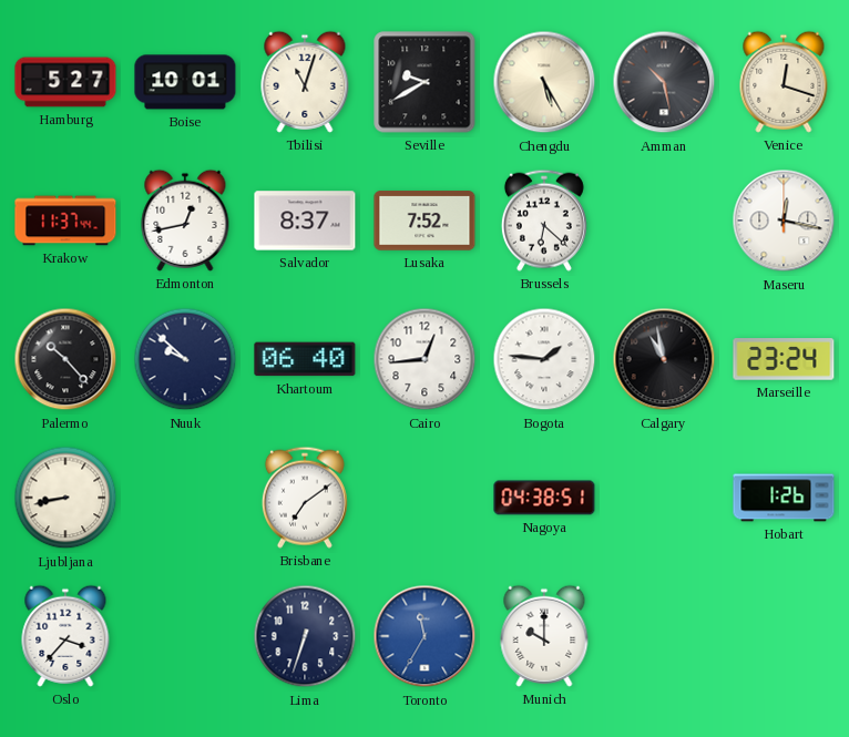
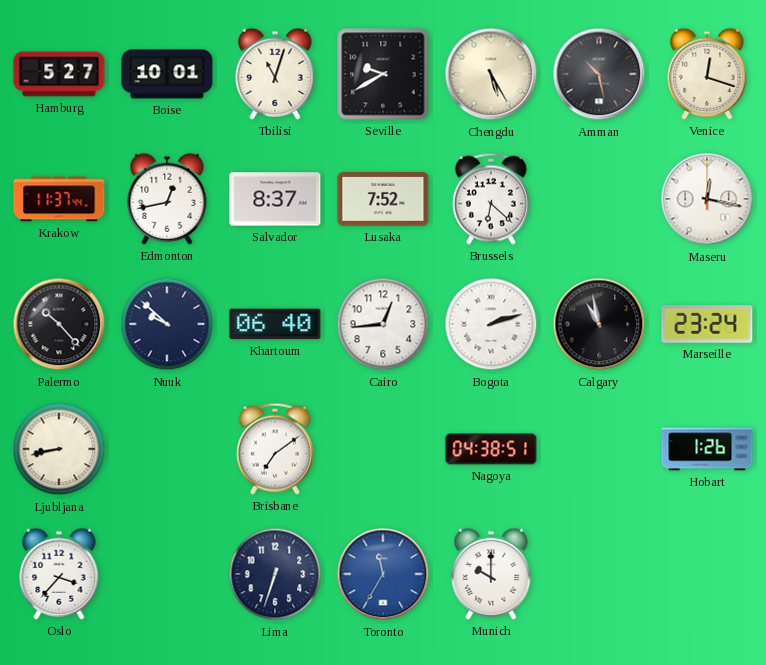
Bogota: 1:46 -> 2:12
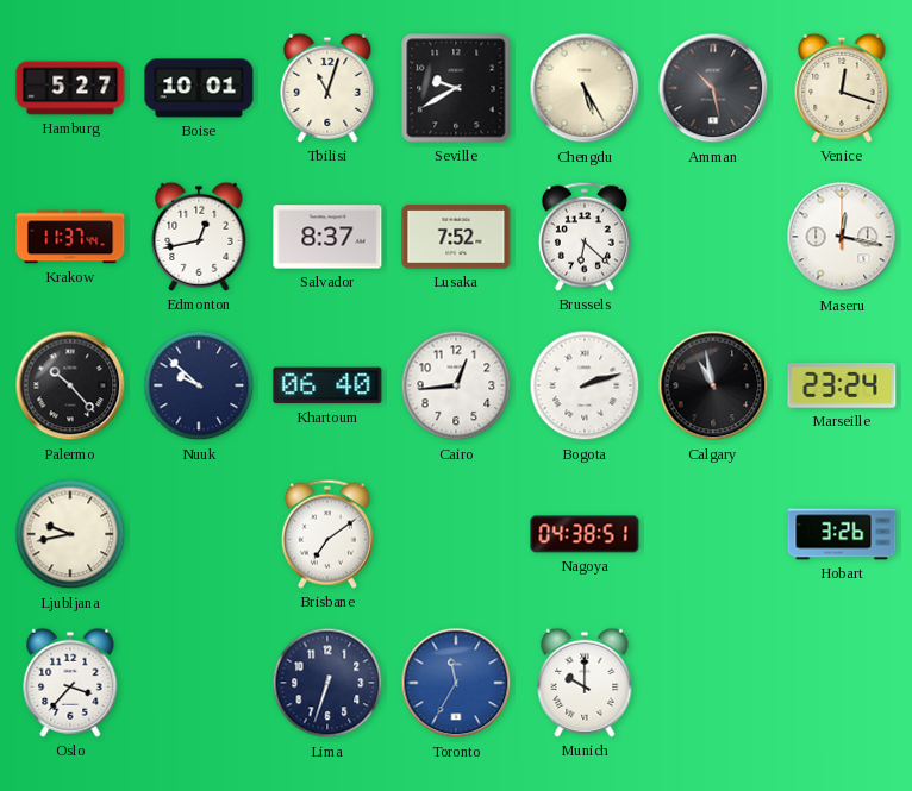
Ljubljana: 8:43 -> 9:43
Hobart: 1:26 -> 3:26
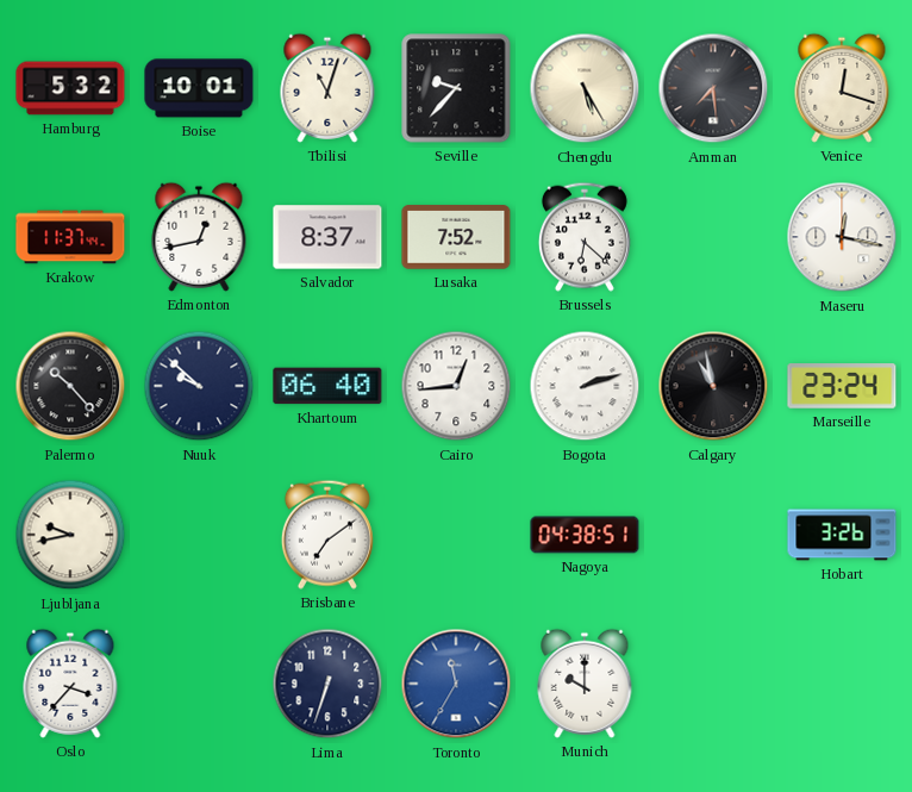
Hamburg: 5:27 -> 5:32
Seville: 9:40 -> 9:37
Amman: 10:28 -> 7:29
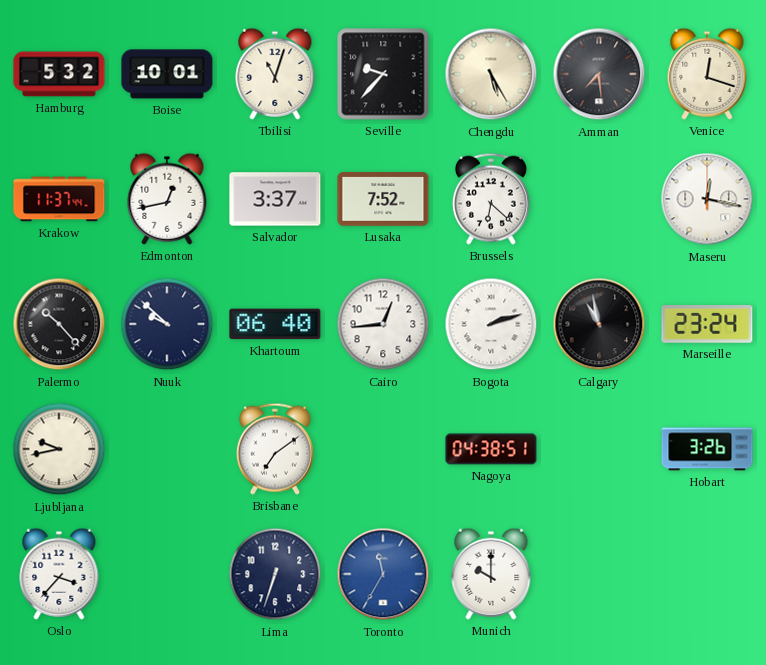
Salvador: 8:37 -> 3:37
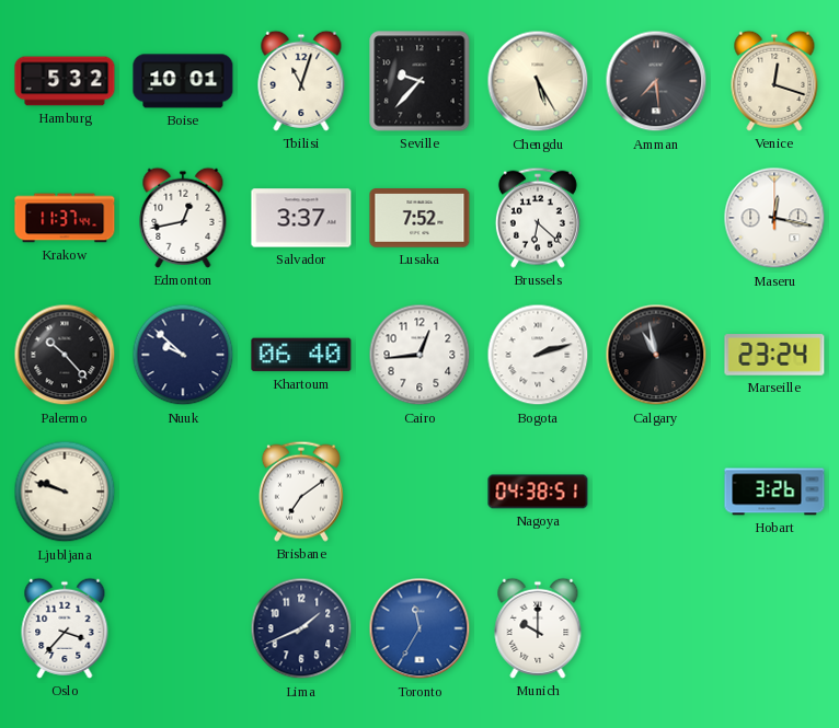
Ljubljana: 9:43 -> 9:48
Lima: 6:33 -> 1:41
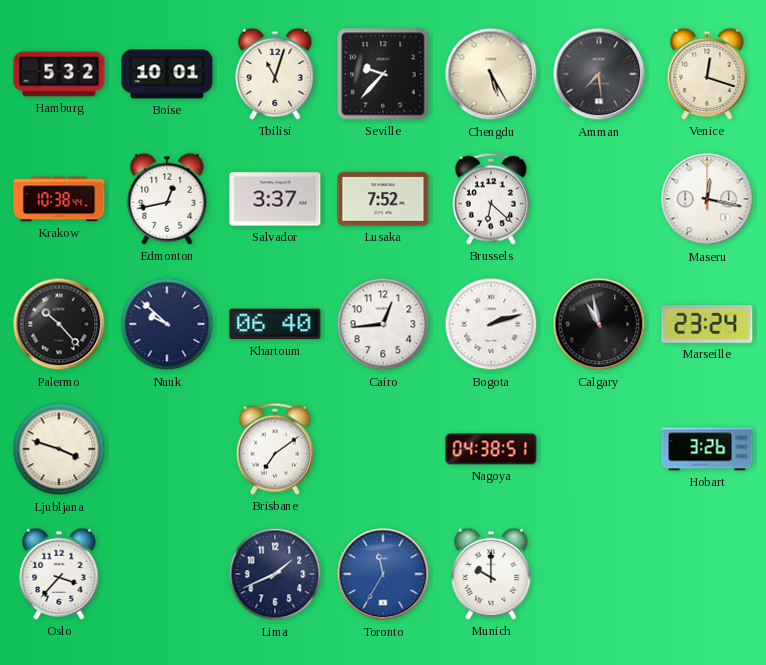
Krakow: 11:37 -> 10:38
Ljubljana: 9:48 -> 3:48
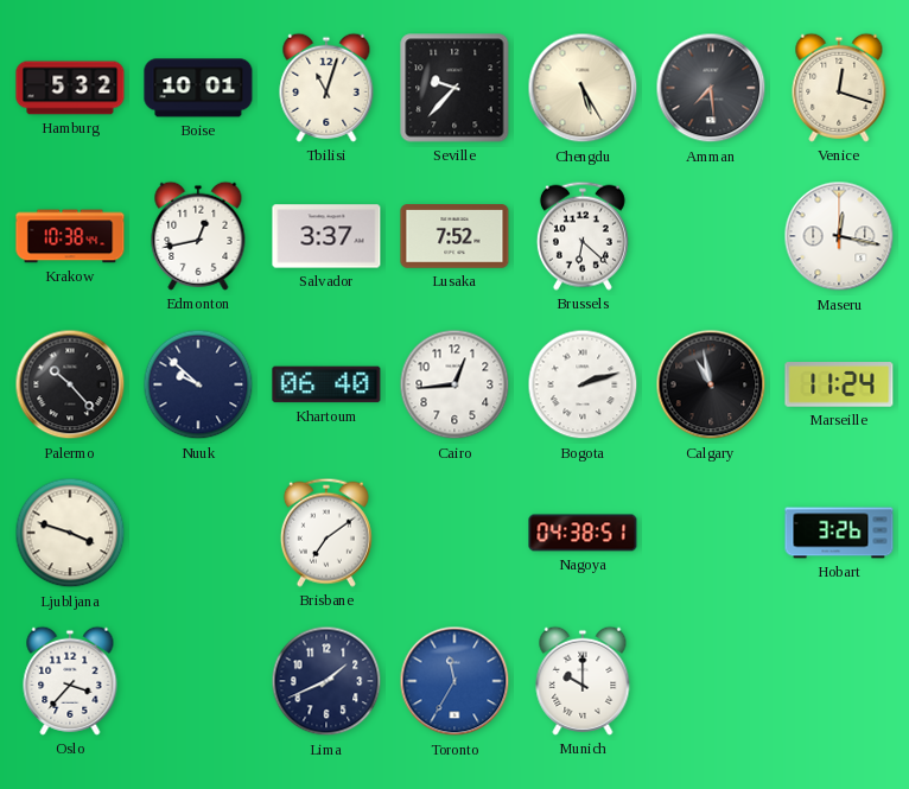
Marseille: 23:24 -> 11:24
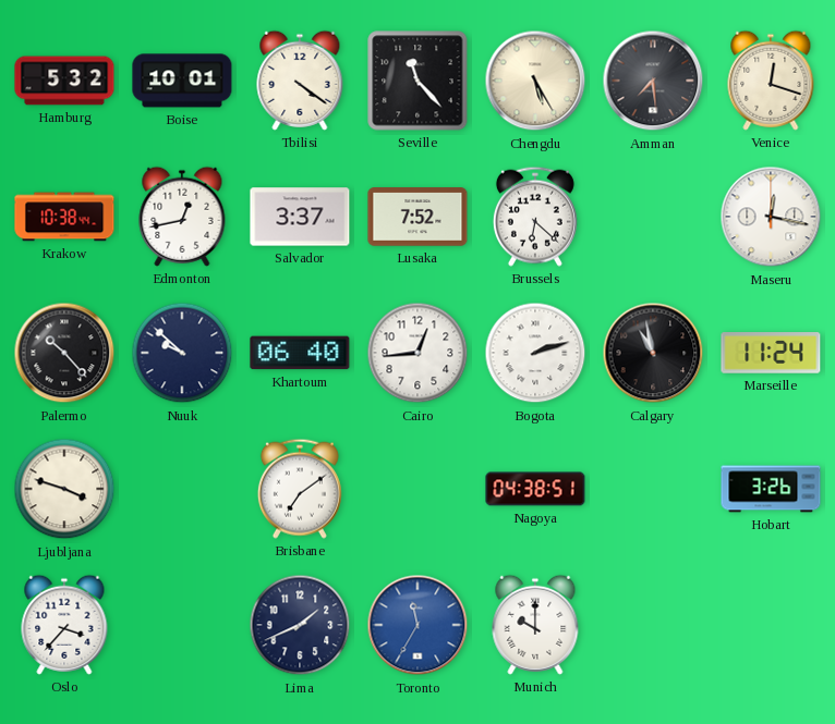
Tbilisi: 11:03 -> 4:21
Seville: 9:37 -> 11:23
